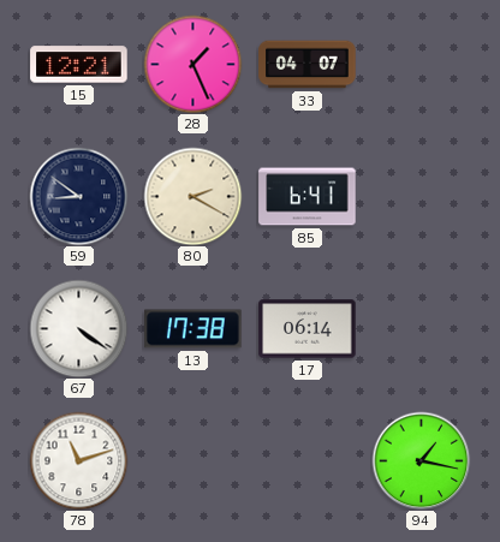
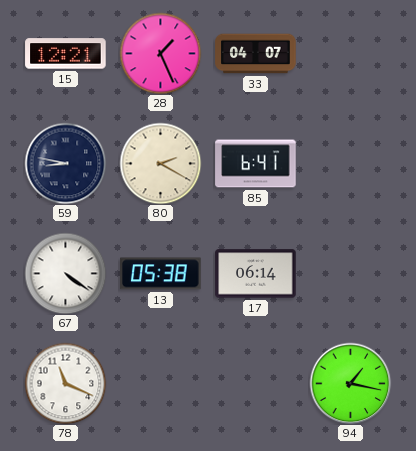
59: 8:51 -> 8:47
13: 17:38 -> 05:38
78: 11:12 -> 11:19
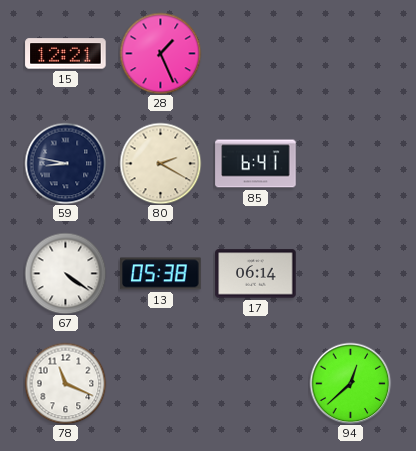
33: 04:07 -> none
94: 1:17 -> 12:38
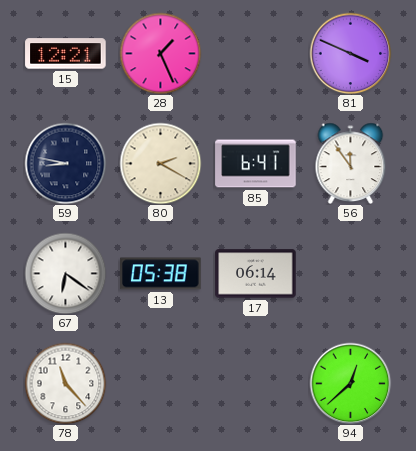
81: none -> 3:49
56: none -> 11:54
67: 4:21 -> 6:21
78: 11:19 -> 11:23
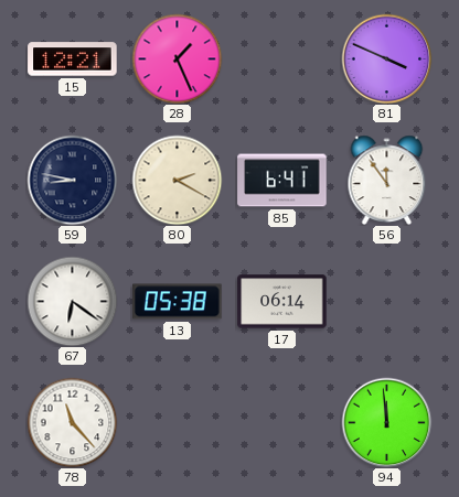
94: 12:38 -> 11:59
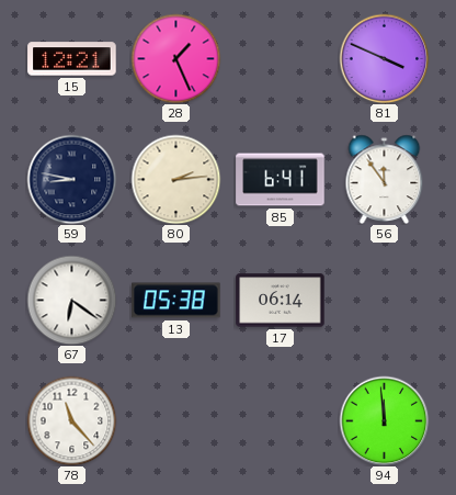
80: 2:20 -> 2:14
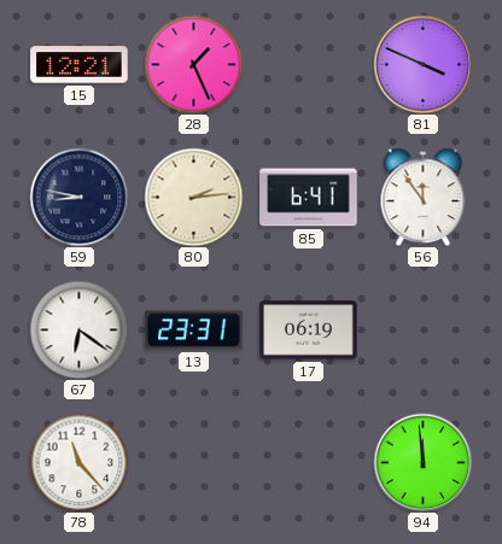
13: 05:38 -> 23:31
17: 06:14 -> 06:19
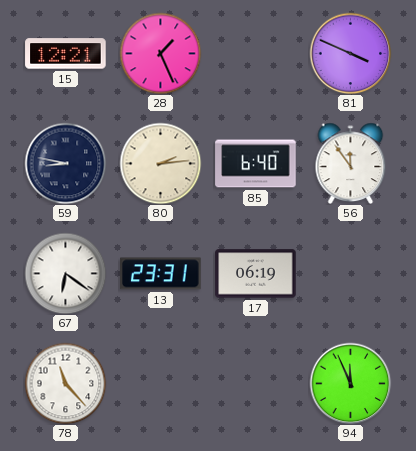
85: 6:41 -> 6:40
94: 11:59 -> 11:56
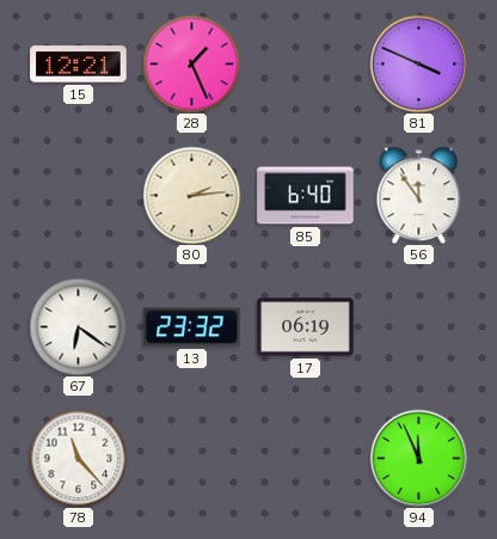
59: 8:47 -> none
13: 23:31 -> 23:32
